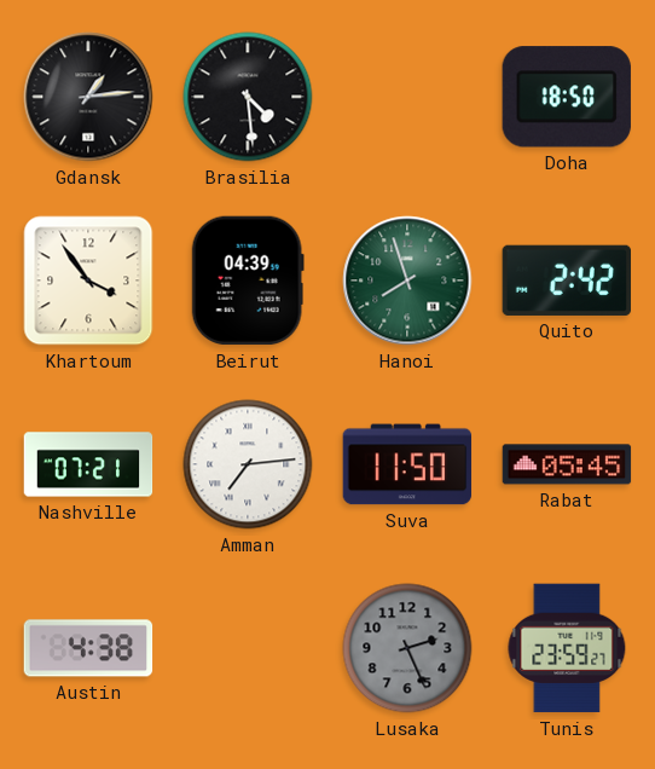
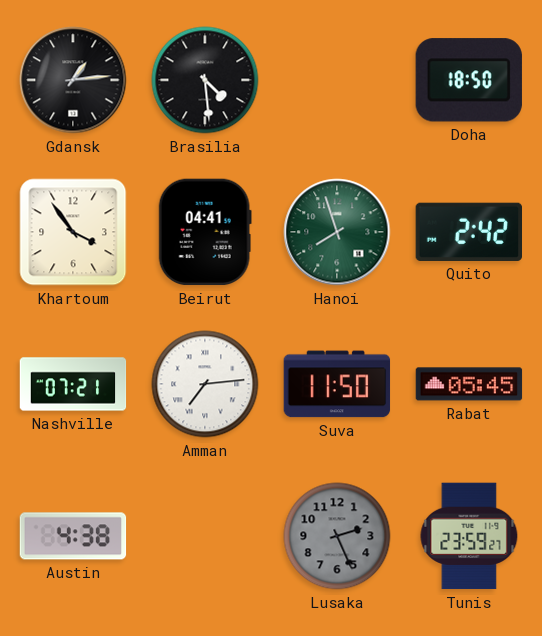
Beirut: 04:39 -> 04:41
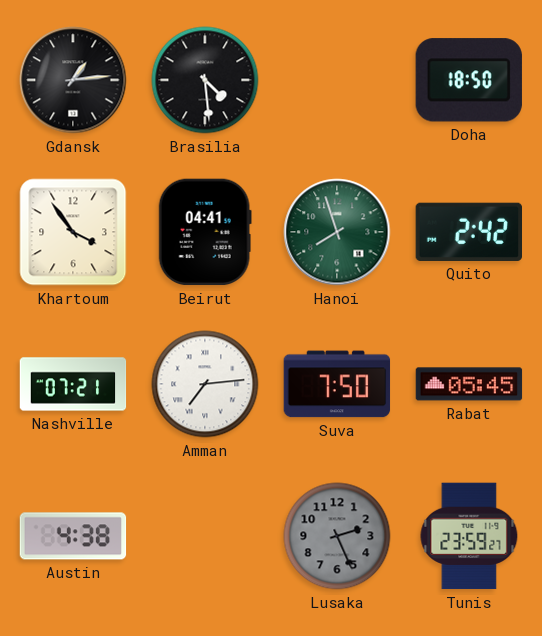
Suva: 11:50 -> 7:50
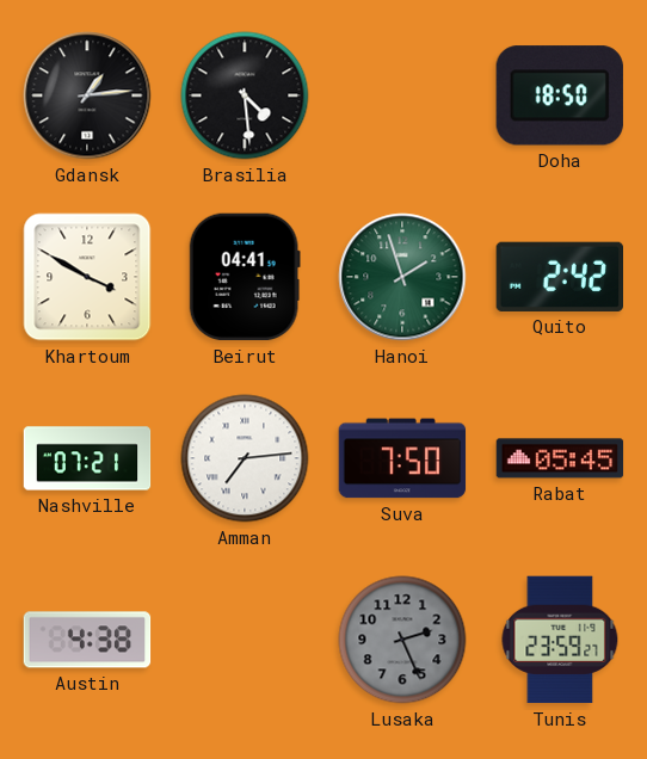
Khartoum: 3:54 -> 3:50
Hanoi: 7:57 -> 1:57
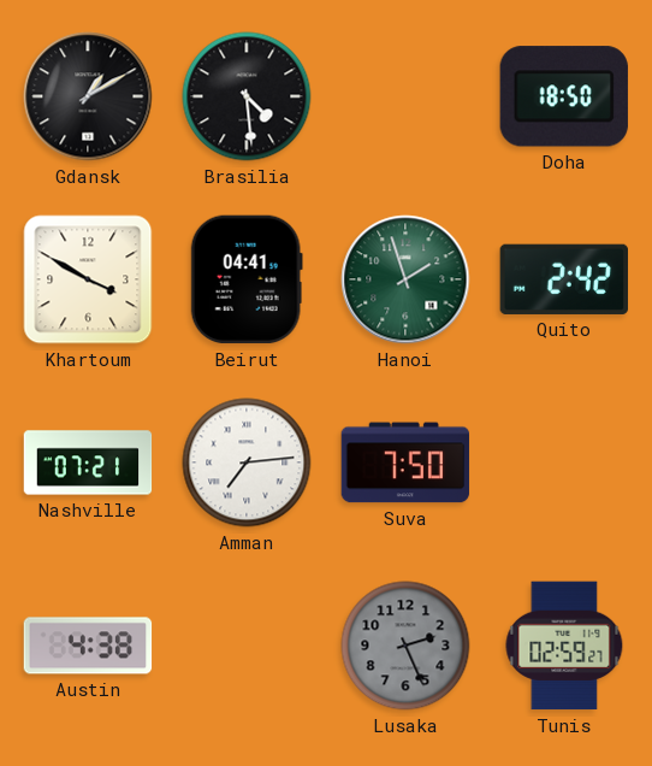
Gdansk: 1:14 -> 1:10
Rabat: 05:45 -> none
Tunis: 23:59 -> 02:59
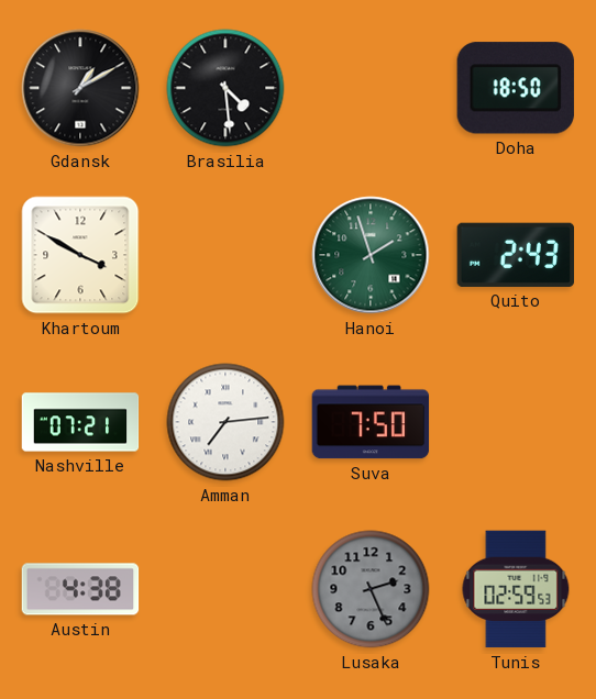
Beirut: 04:41 -> none
Quito: 2:42 -> 2:43
Tunis: 02:59:27 -> 02:59:53
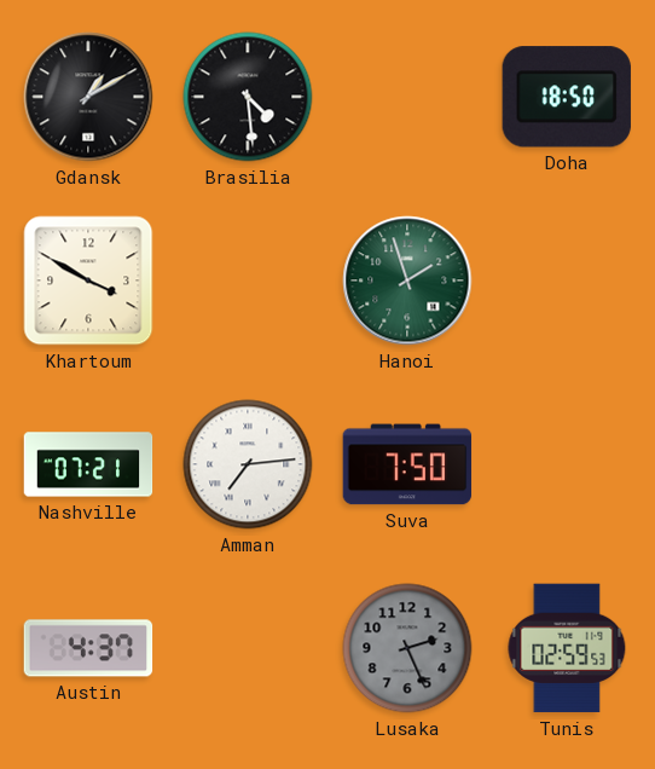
Quito: 2:43 -> none
Austin: 4:38 -> 4:37
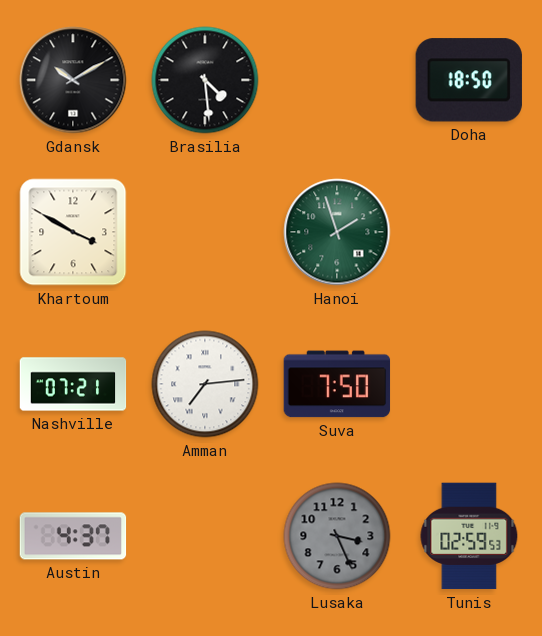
Gdansk: 1:10 -> 10:10
Lusaka: 2:26 -> 3:26
